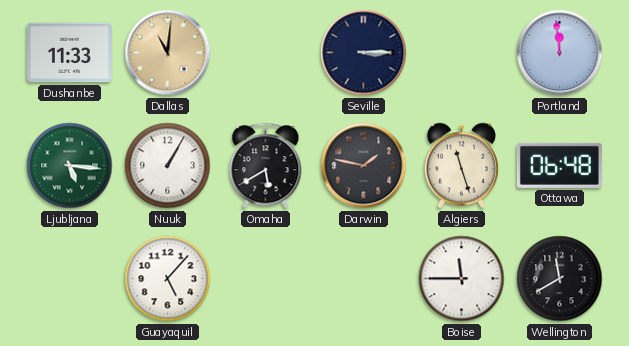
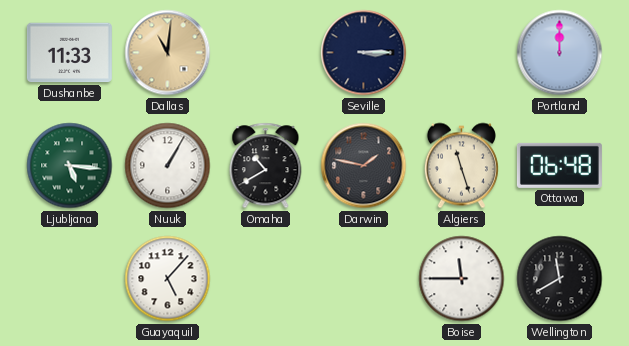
Portland: 11:59 -> 12:00
Omaha: 5:40 -> 10:40
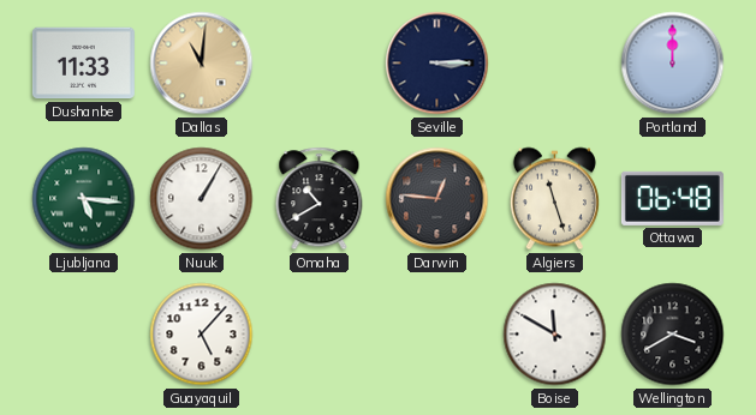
Darwin: 1:47 -> 12:46
Boise: 11:45 -> 11:50
Wellington: 11:40 -> 3:40
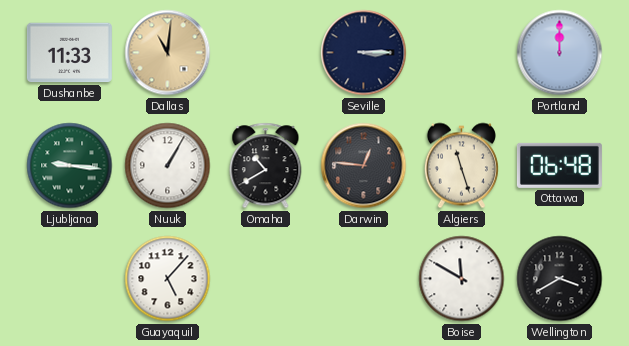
Ljubljana: 5:16 -> 9:16
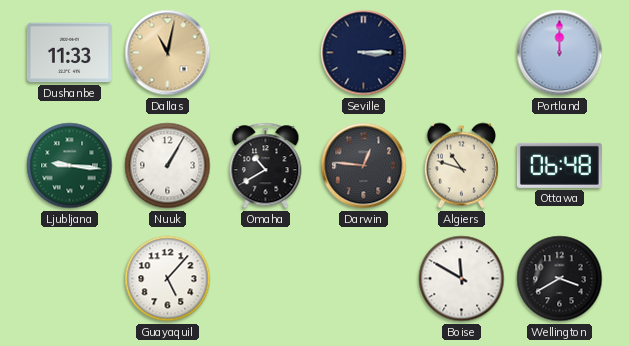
Dallas: 11:01 -> 11:02
Algiers: 11:27 -> 10:48
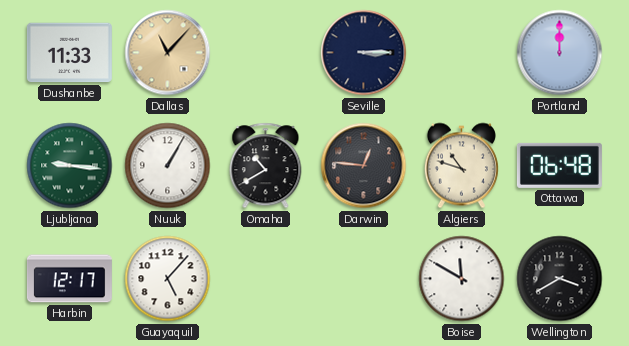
Dallas: 11:02 -> 11:07
Harbin: none -> 12:17
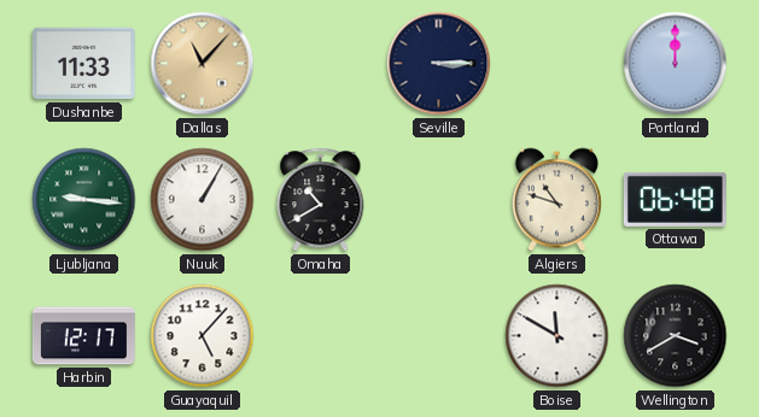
Darwin: 12:46 -> none
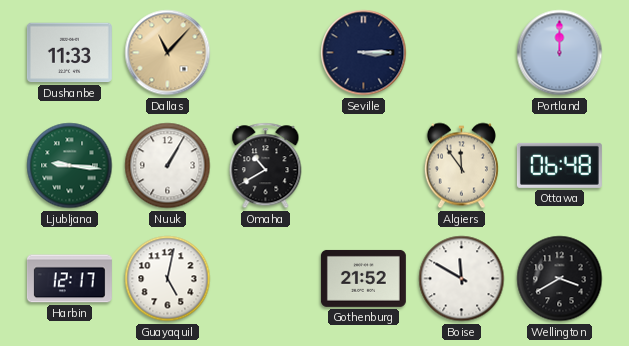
Algiers: 10:48 -> 11:54
Guayaquil: 5:07 -> 5:02
Gothenburg: none -> 21:52
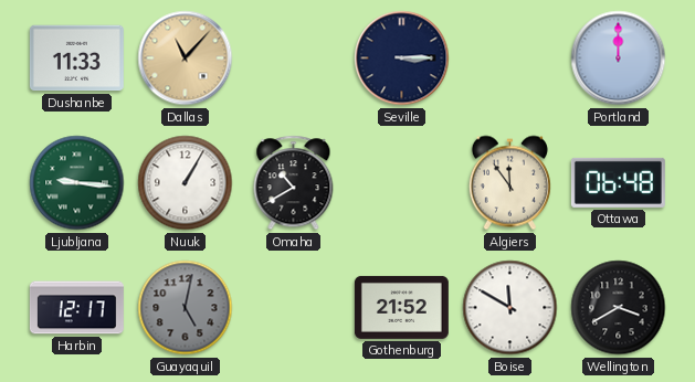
Guayaquil dial: white -> grey
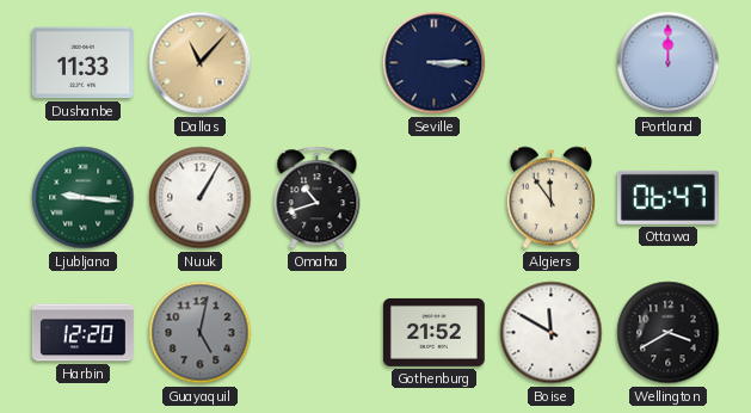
Omaha: 10:40 -> 10:42
Ottawa: 06:48 -> 06:47
Harbin: 12:17 -> 12:20
